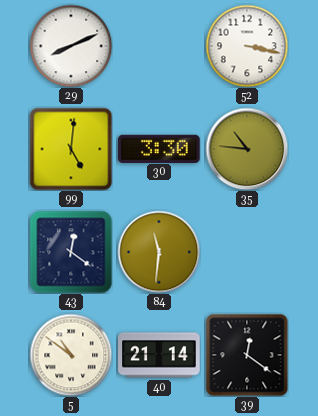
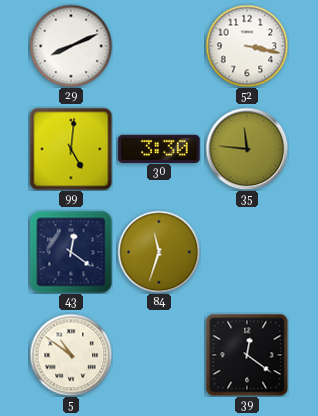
35: 10:46 -> 11:46
84: 11:31 -> 11:33
40: 21:14 -> none
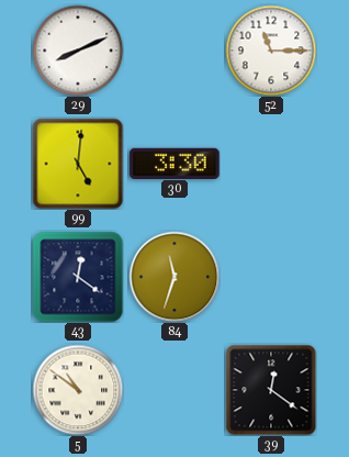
52: 3:17 -> 11:15
35: 11:46 -> none
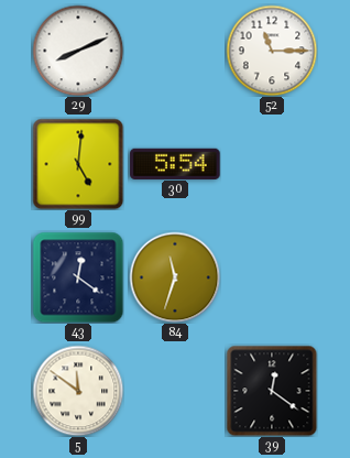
30: 3:30 -> 5:54
5: 10:51 -> 11:51
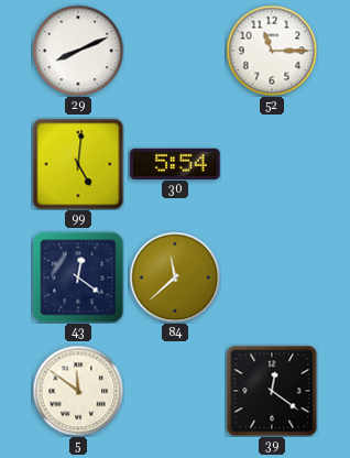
84: 11:33 -> 11:38
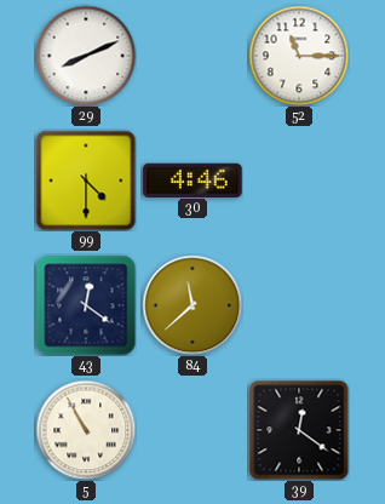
99: 5:01 -> 4:30
30: 5:54 -> 4:46
5: 11:51 -> 10:55
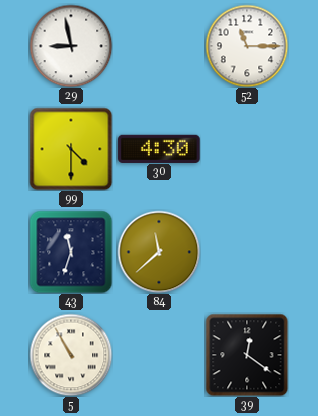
29: 8:11 -> 8:58
30: 4:46 -> 4:30
43: 12:21 -> 11:33
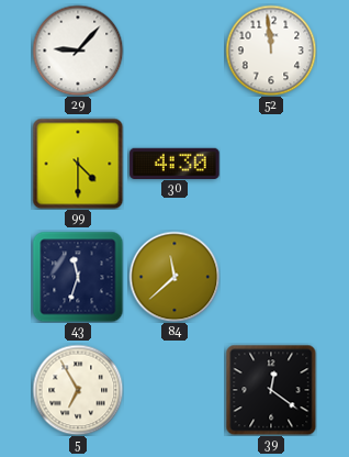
29: 8:58 -> 9:07
52: 11:15 -> 11:59
5: 10:55 -> 6:55
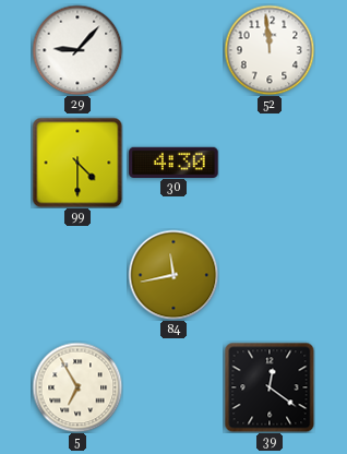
43: 11:33 -> none
84: 11:38 -> 11:43
